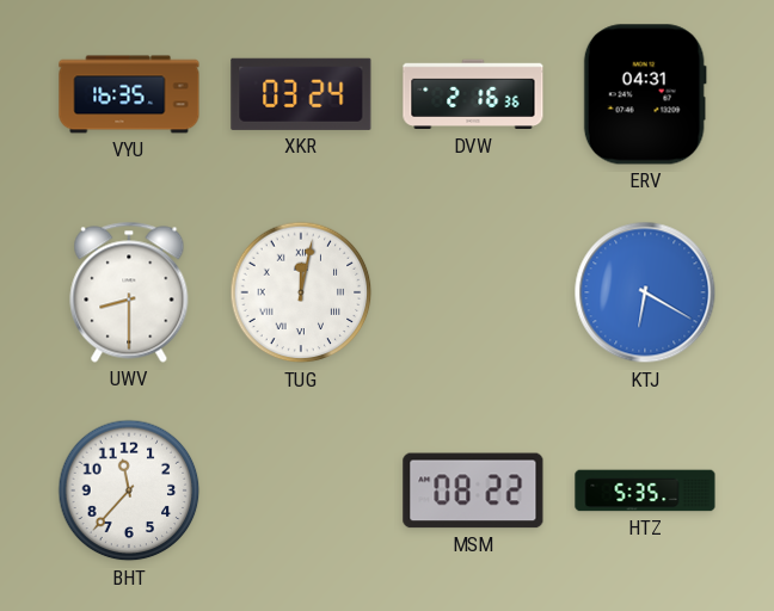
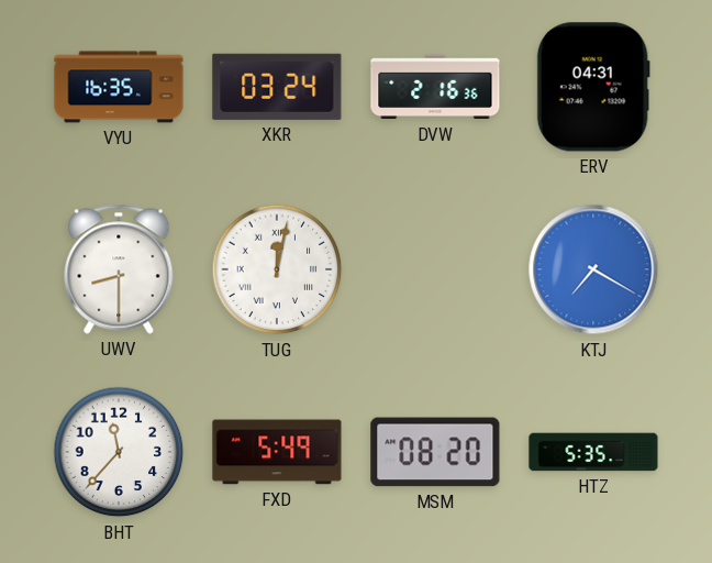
KTJ: 6:20 -> 7:20
FXD: none -> 5:49
MSM: 08:22 -> 08:20
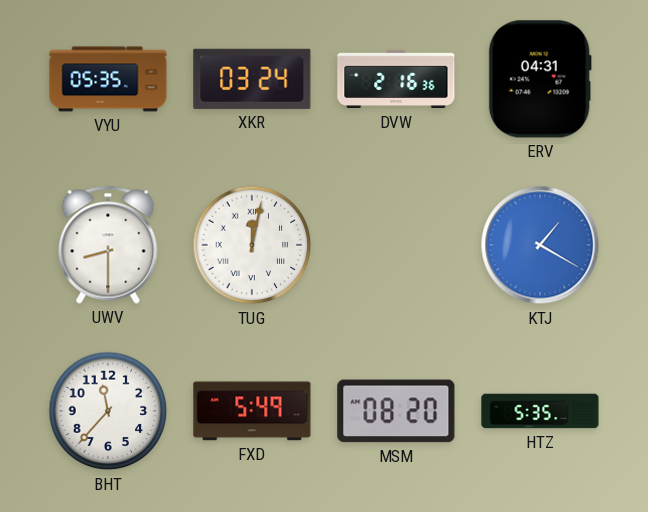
VYU: 16:35 -> 05:35
KTJ: 7:20 -> 1:20
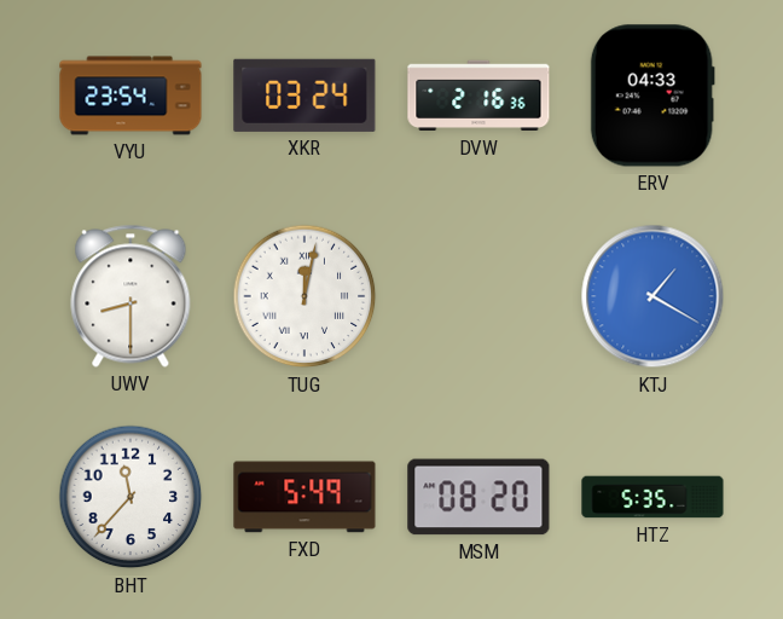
VYU: 05:35 -> 23:54
ERV: 04:31 -> 04:33
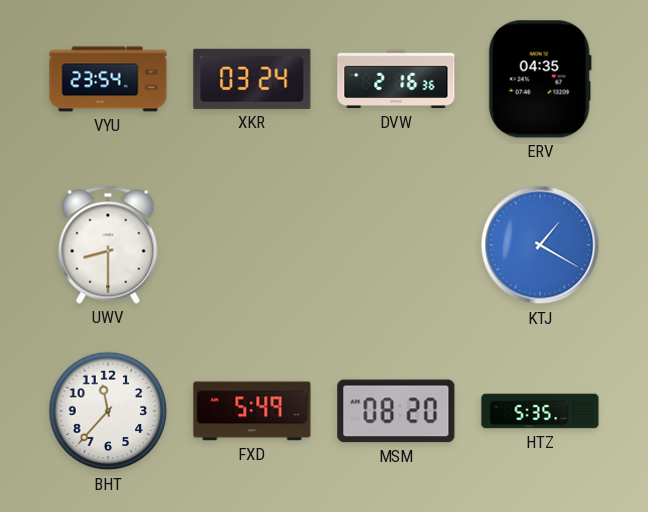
ERV: 04:33 -> 04:35
TUG: 12:02 -> none
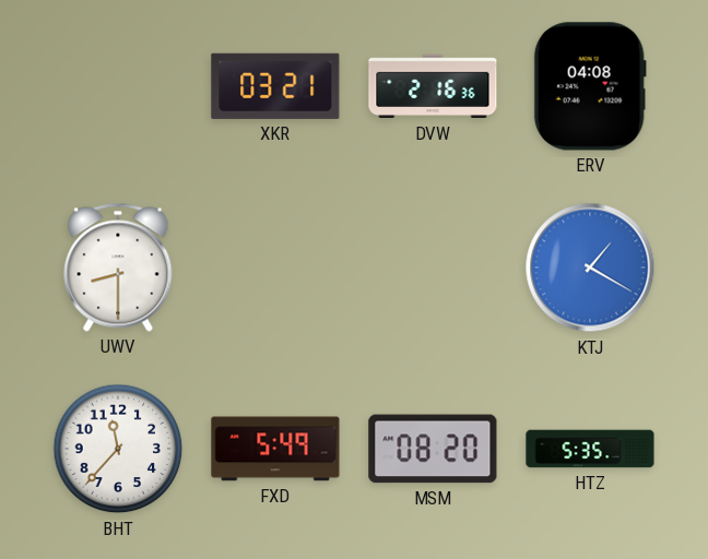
VYU: 23:54 -> none
XKR: 03:24 -> 03:21
ERV: 04:35 -> 04:08
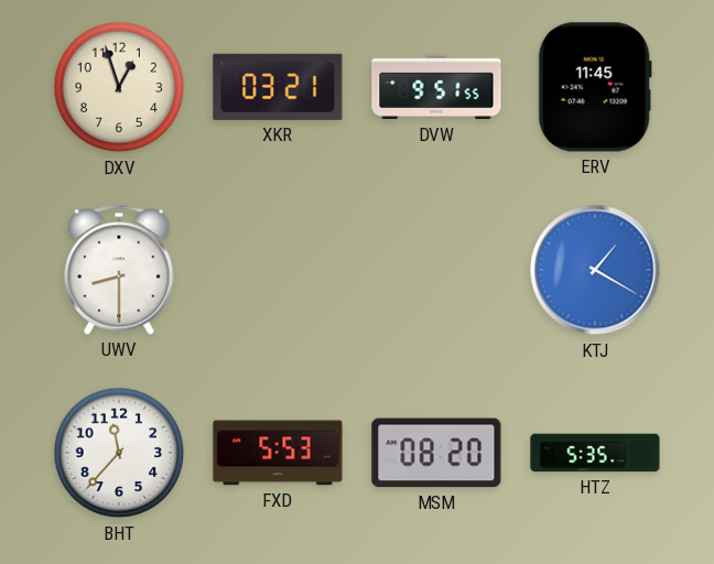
DXV: none -> 12:57
DVW: 2:16 -> 9:51
ERV: 04:08 -> 11:45
FXD: 5:49 -> 5:53
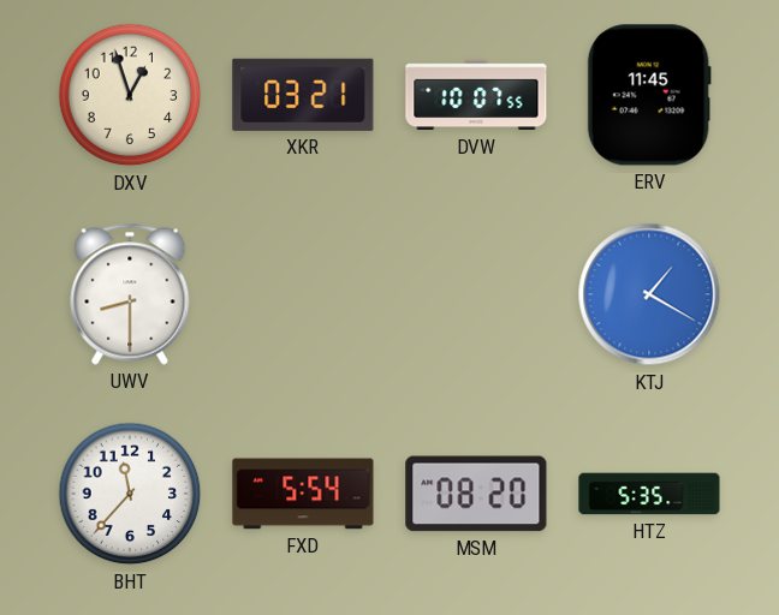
DVW: 9:51 -> 10:07
FXD: 5:53 -> 5:54
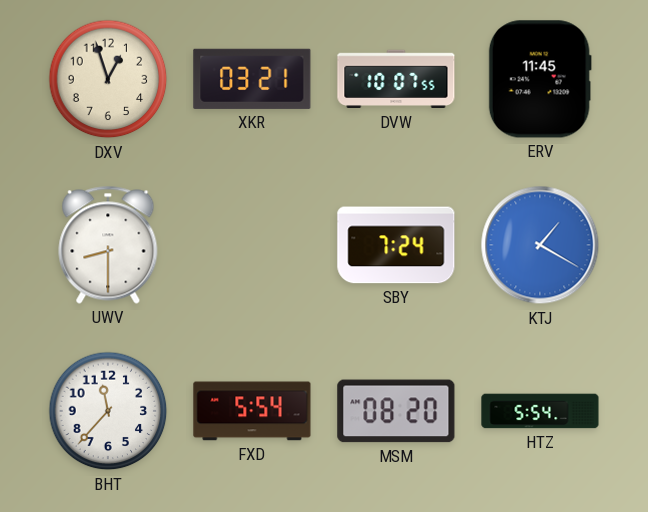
SBY: none -> 7:24
HTZ: 5:35 -> 5:54
